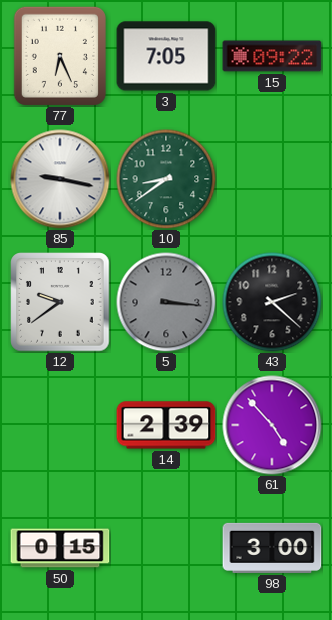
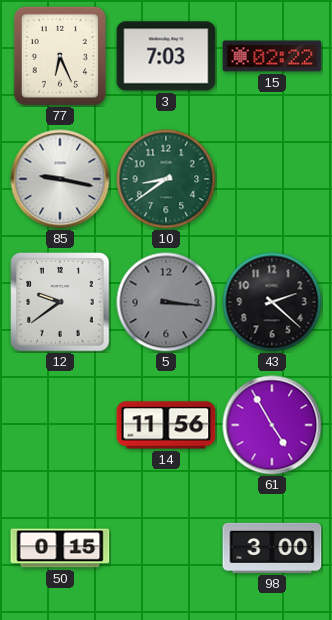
3: 7:05 -> 7:03
15: 09:22 -> 02:22
14: 2:39 -> 11:56
61: 4:53 -> 4:55
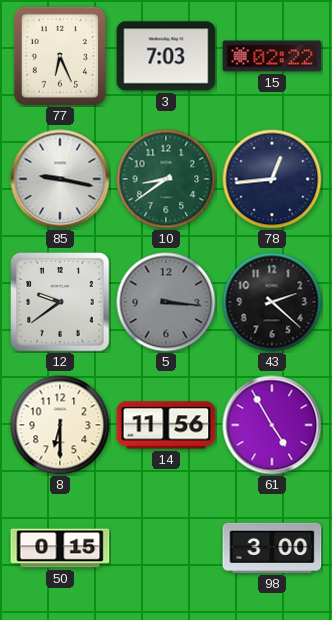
78: none -> 12:44
8: none -> 6:30
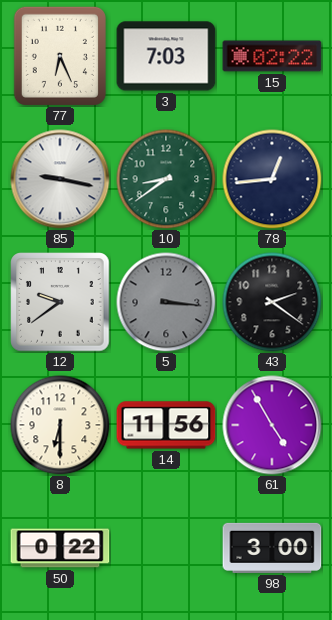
43: 2:22 -> 2:21
50: 0:15 -> 0:22
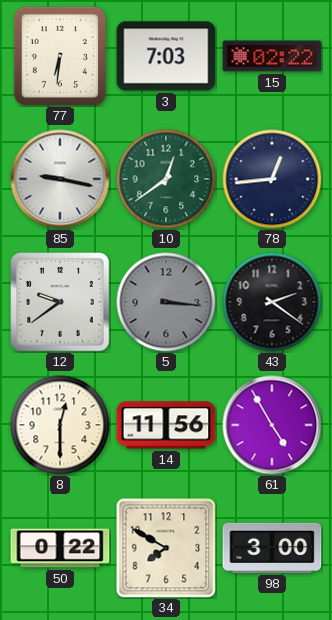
77: 6:26 -> 6:31
10: 8:39 -> 12:39
8: 6:30 -> 12:30
34: none -> 7:50
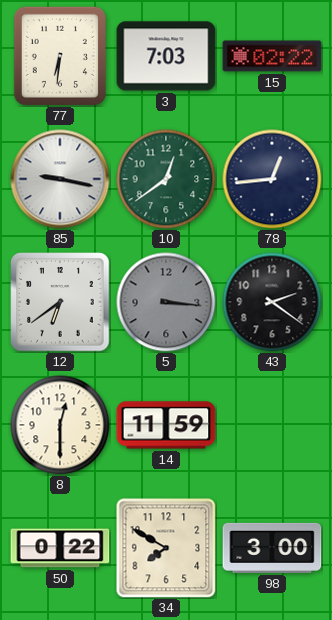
12: 9:39 -> 6:39
14: 11:56 -> 11:59
61: 4:55 -> none
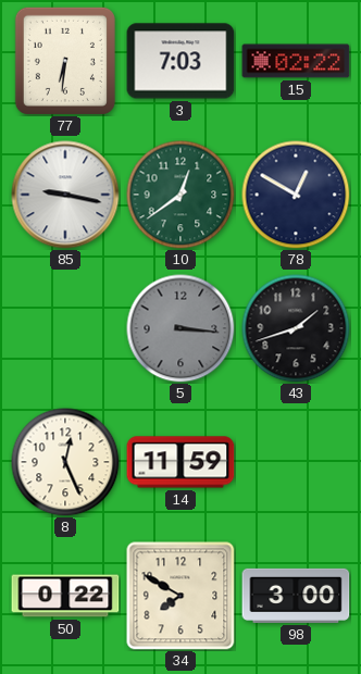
78: 12:44 -> 12:50
12: 6:39 -> none
43: 2:21 -> 1:42
8: 12:30 -> 12:26
